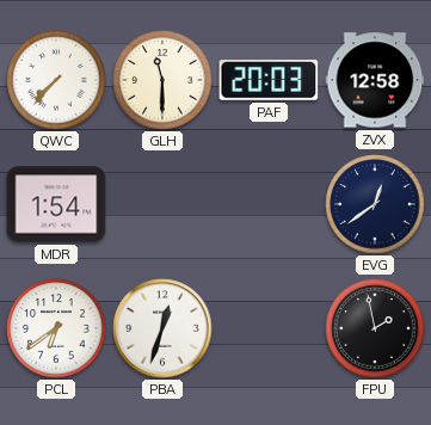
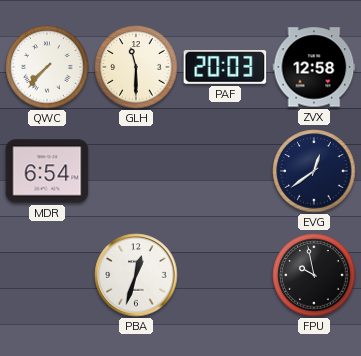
MDR: 1:54 -> 6:54
PCL: 6:39 -> none
FPU: 1:58 -> 9:58
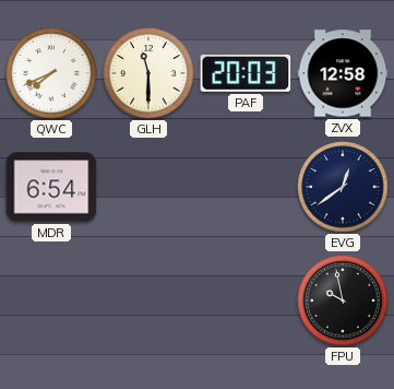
QWC: 7:37 -> 7:41
PBA: 12:33 -> none
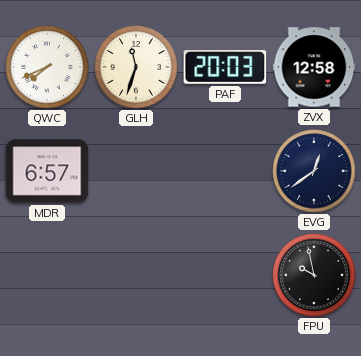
GLH: 11:30 -> 11:33
MDR: 6:54 -> 6:57
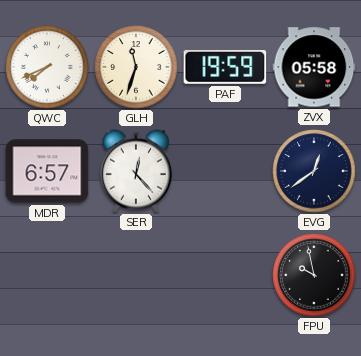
PAF: 20:03 -> 19:59
ZVX: 12:58 -> 05:58
SER: none -> 12:23
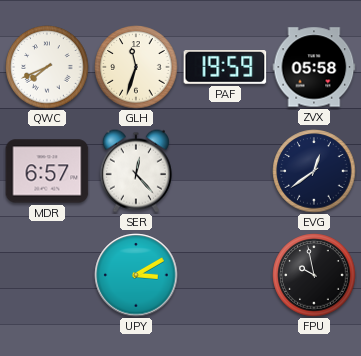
UPY: none -> 3:10
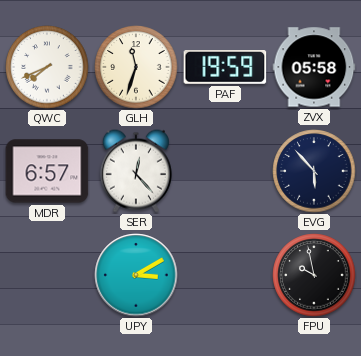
EVG: 12:39 -> 5:53
